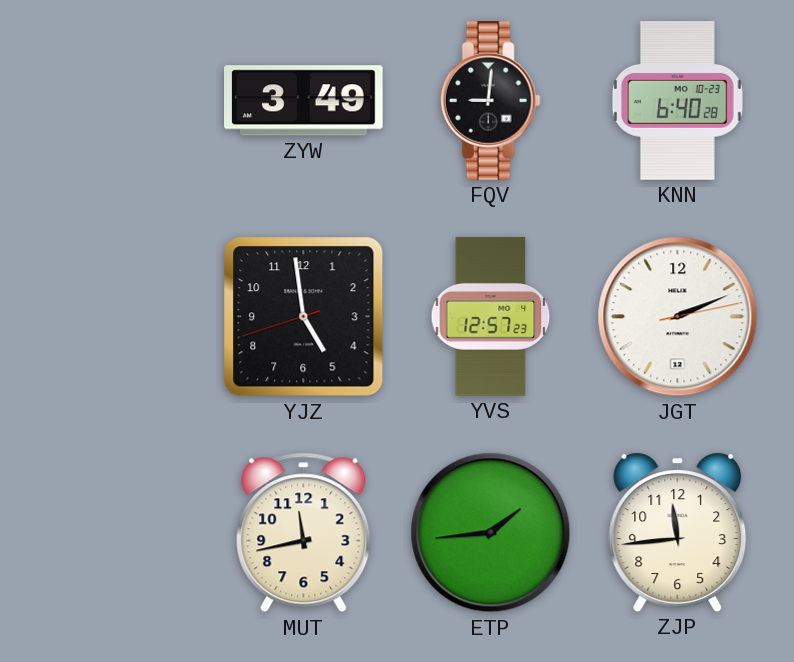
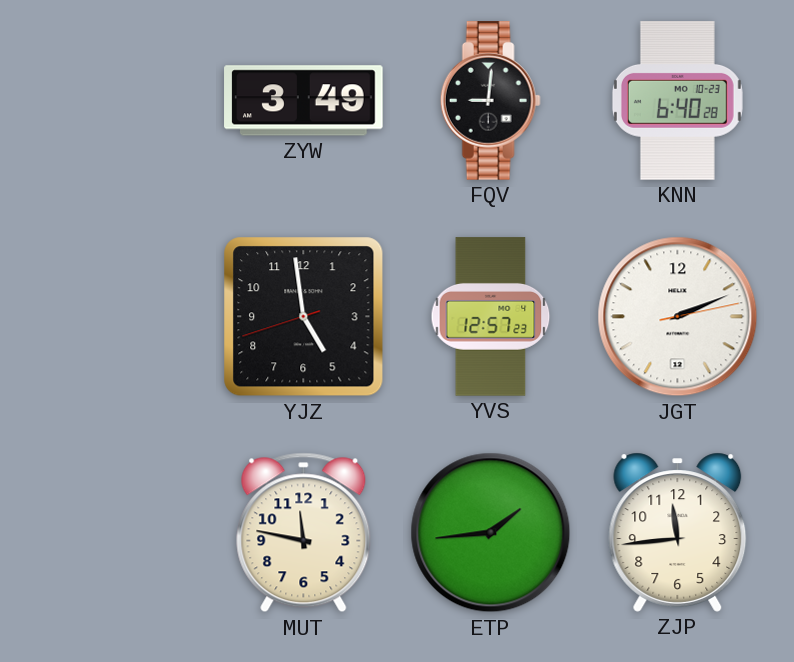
MUT: 11:43 -> 11:47
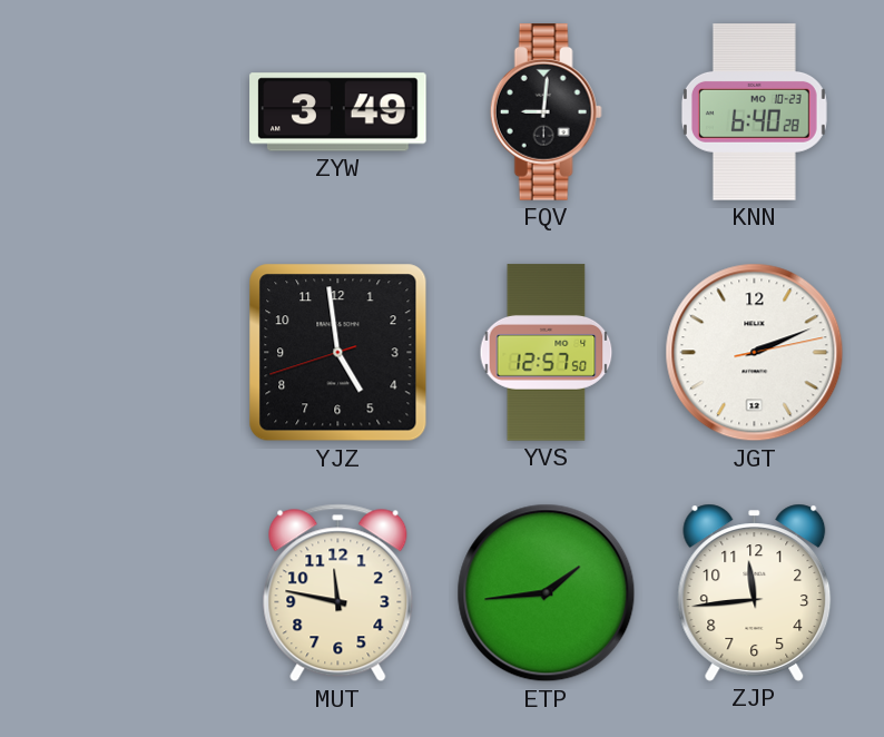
YVS: 12:57:23 -> 12:57:50
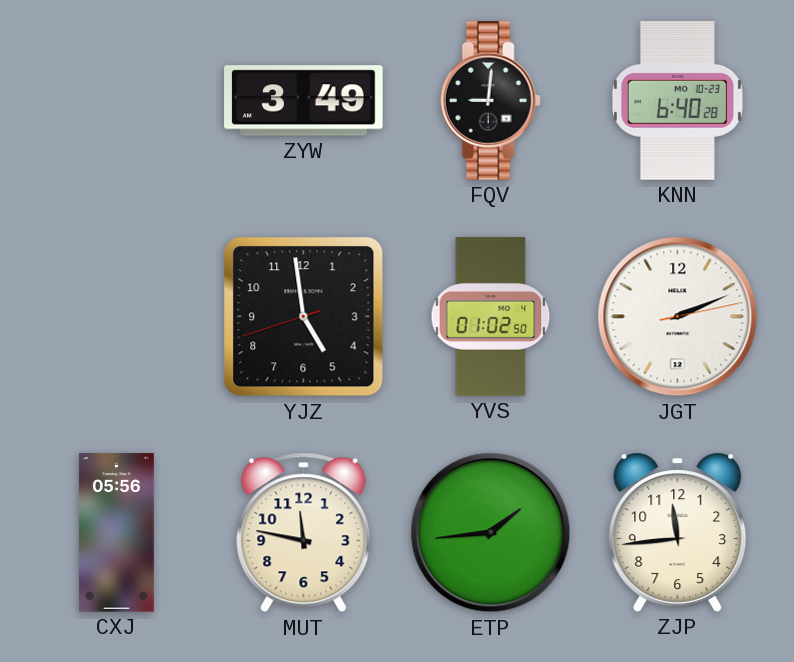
YVS: 12:57 -> 01:02
CXJ: none -> 05:56
